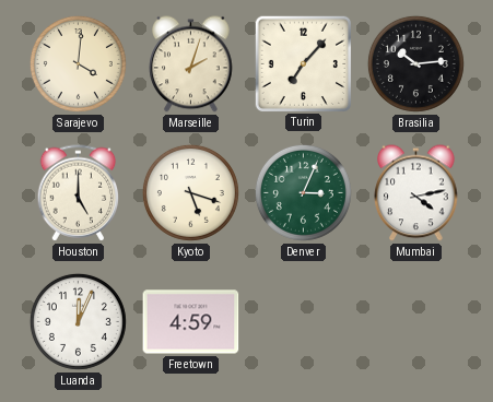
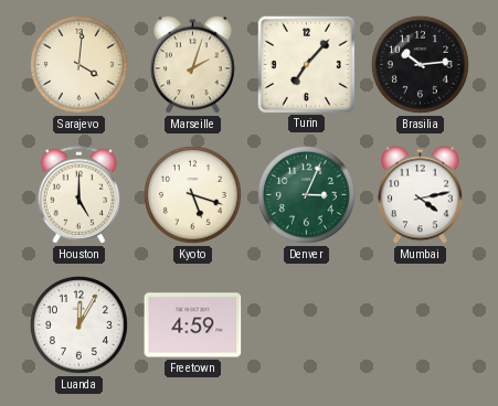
Luanda: 12:04 -> 12:05
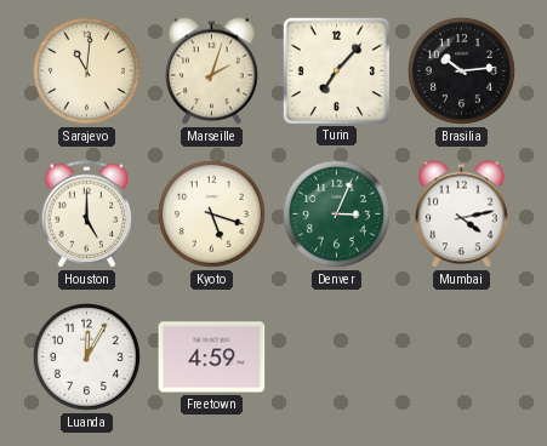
Sarajevo: 4:01 -> 11:01
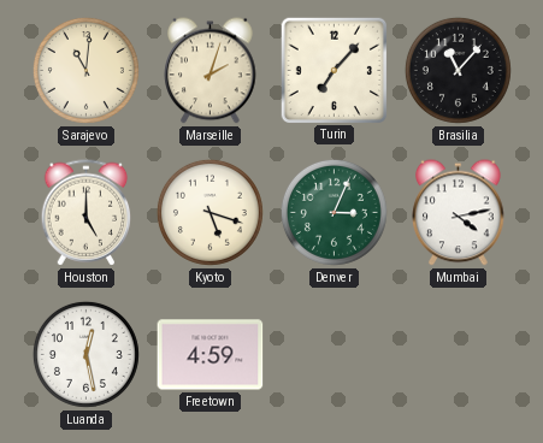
Brasilia: 10:14 -> 11:07
Luanda: 12:05 -> 12:28
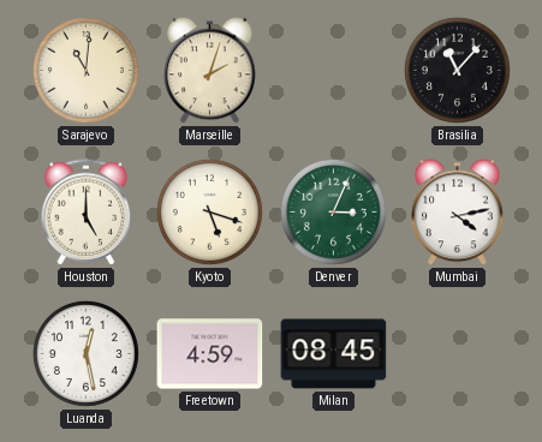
Turin: 7:07 -> none
Milan: none -> 08:45
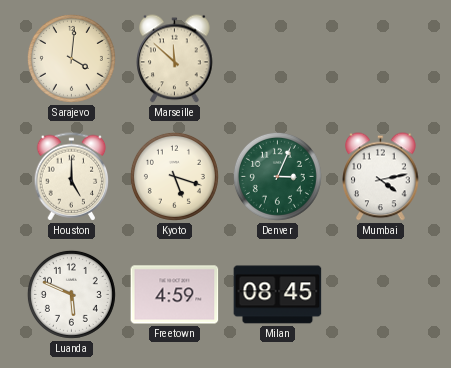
Sarajevo: 11:01 -> 4:01
Marseille: 2:03 -> 11:52
Brasilia: 11:07 -> none
Luanda: 12:28 -> 5:49
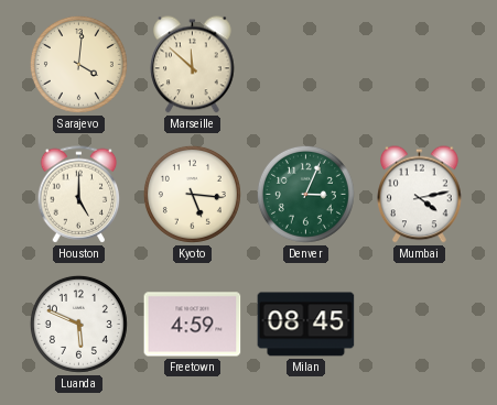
Kyoto: 5:18 -> 5:16
